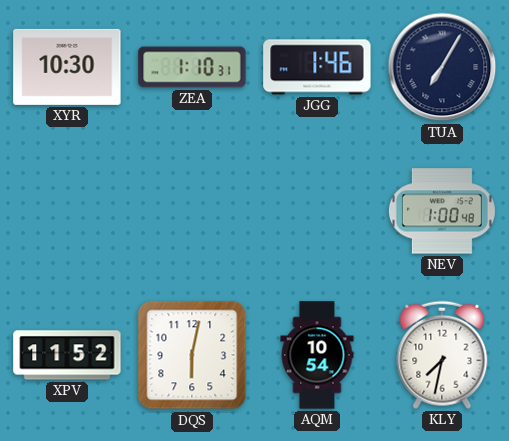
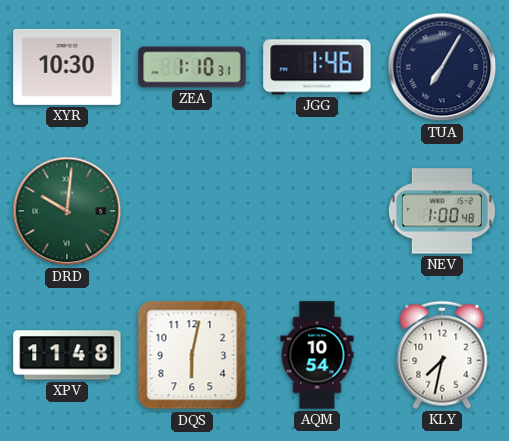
DRD: none -> 10:01
XPV: 11:52 -> 11:48
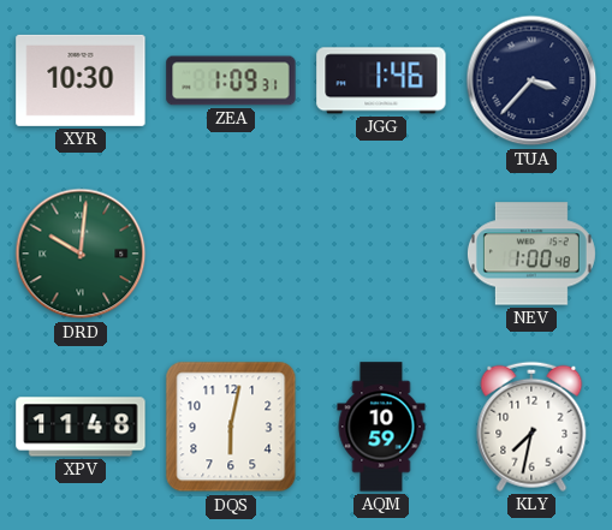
ZEA: 1:10 -> 1:09
TUA: 7:05 -> 3:37
AQM: 10:54 -> 10:59
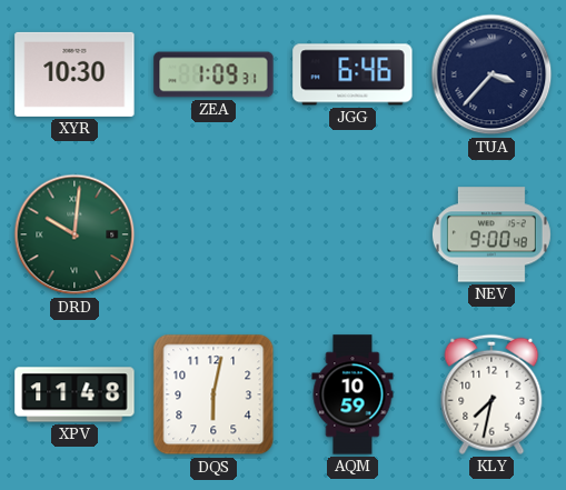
JGG: 1:46 -> 6:46
NEV: 1:00 -> 9:00
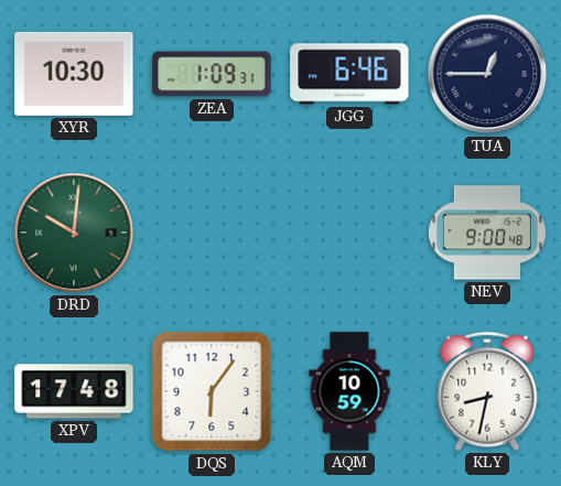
TUA: 3:37 -> 12:45
XPV: 11:48 -> 17:48
DQS: 6:02 -> 6:06
KLY: 7:32 -> 8:32
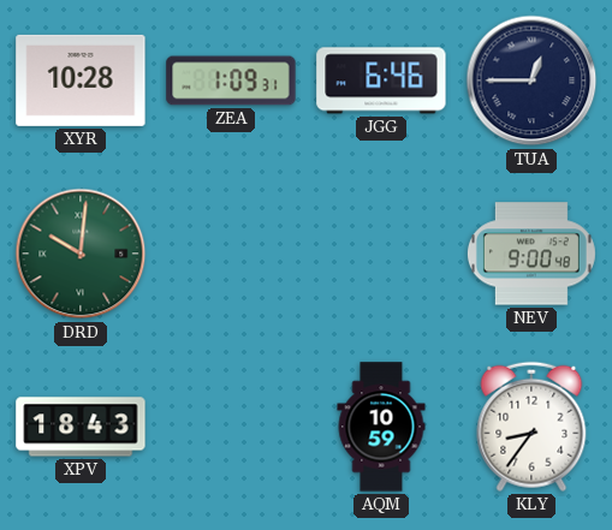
XYR: 10:30 -> 10:28
XPV: 17:48 -> 18:43
DQS: 6:06 -> none
KLY: 8:32 -> 8:36
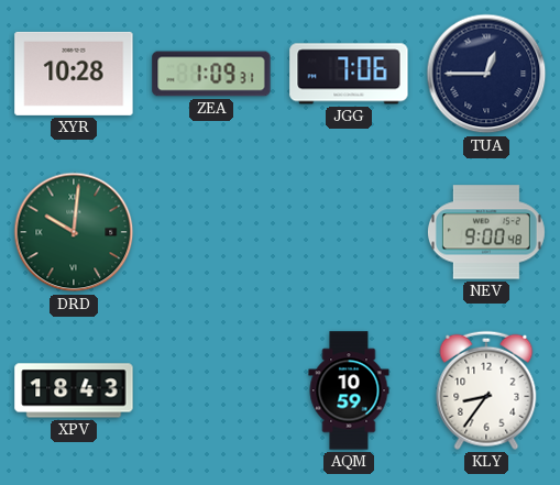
JGG: 6:46 -> 7:06
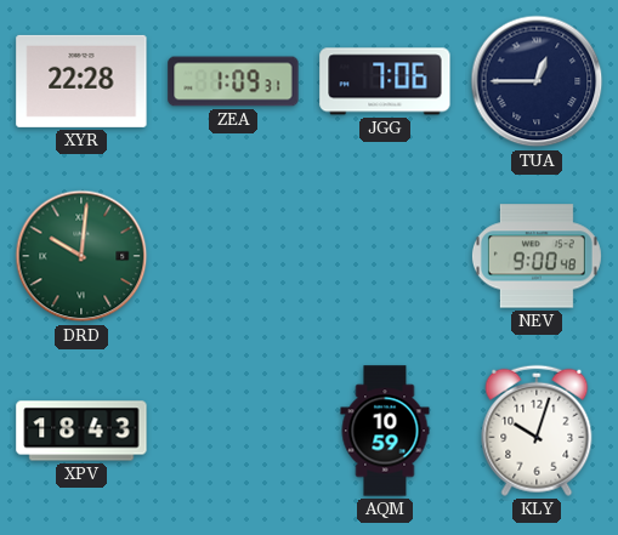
XYR: 10:28 -> 22:28
KLY: 8:36 -> 10:03
